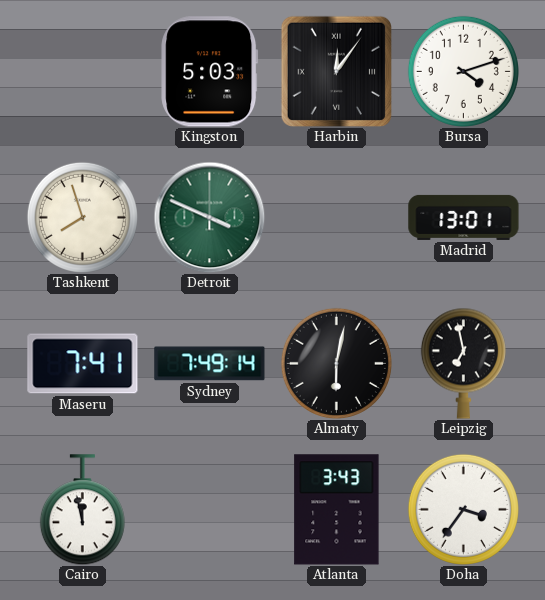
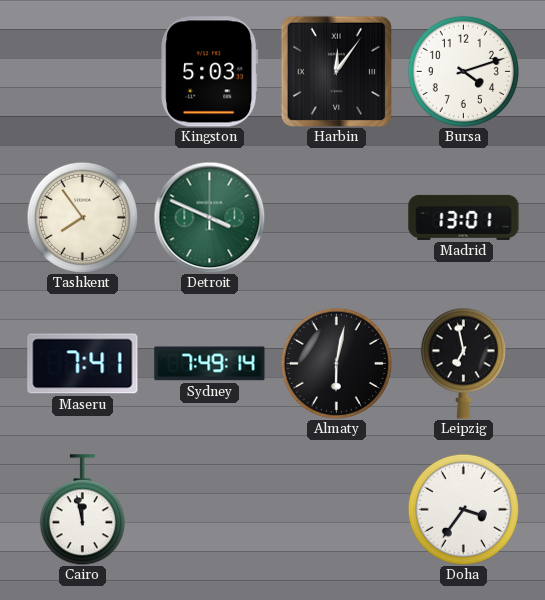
Tashkent: 7:57 -> 7:54
Atlanta: 3:43 -> none
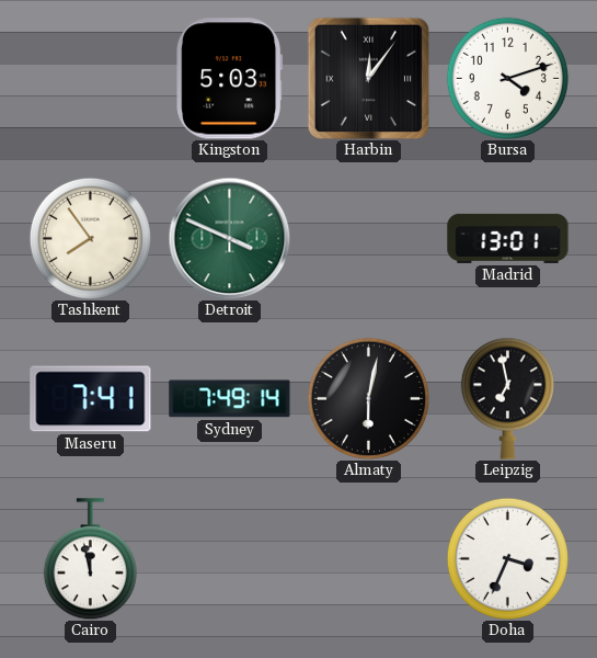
Doha: 3:36 -> 3:34
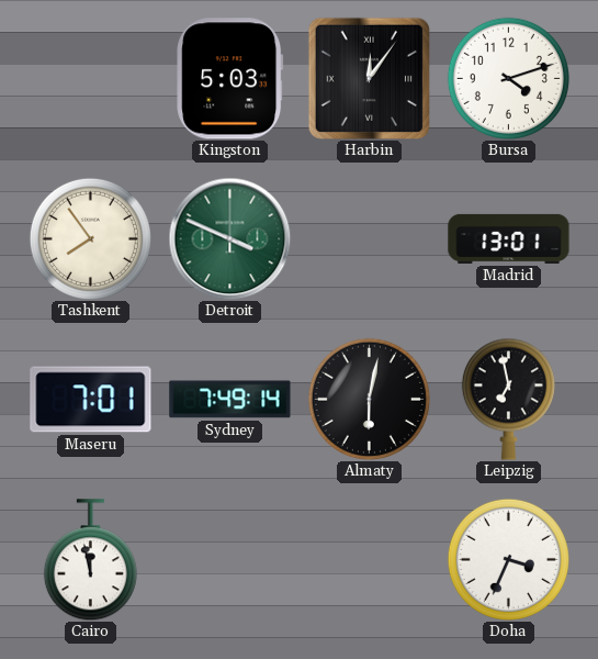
Maseru: 7:41 -> 7:01
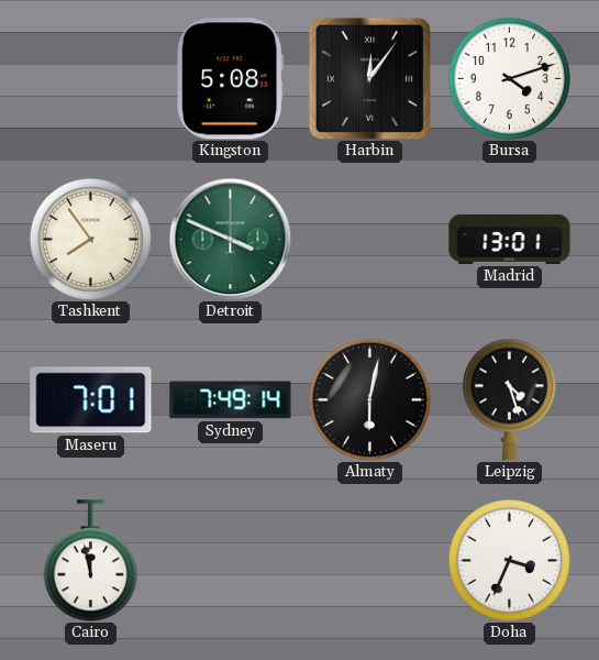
Kingston: 5:03 -> 5:08
Leipzig: 6:58 -> 4:27
